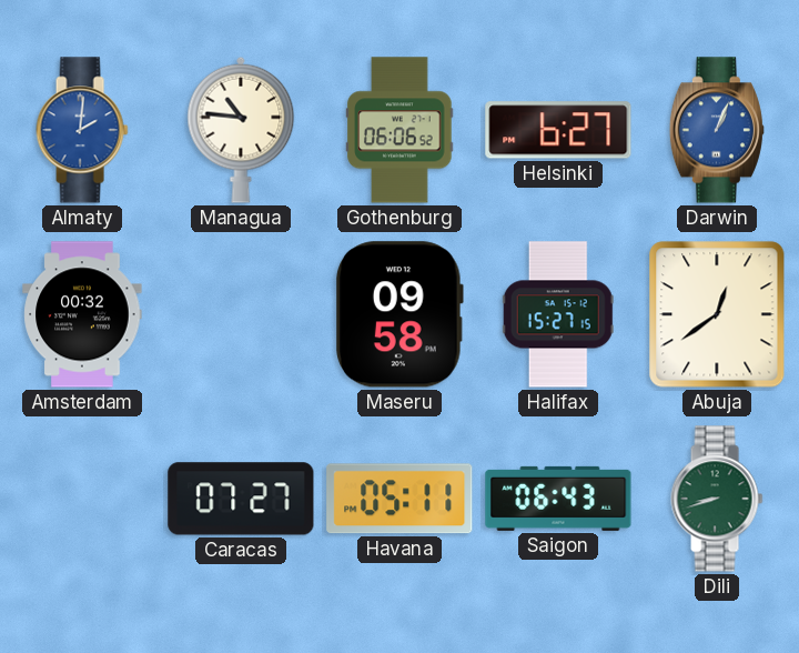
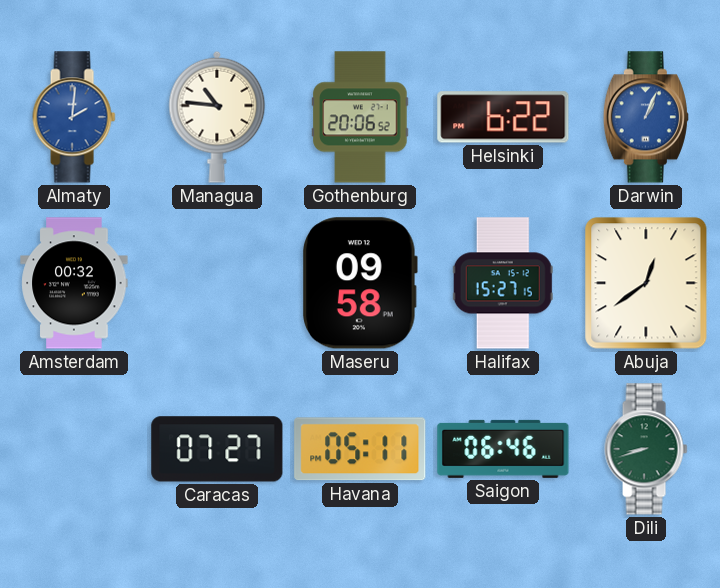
Gothenburg: 06:06 -> 20:06
Helsinki: 6:27 -> 6:22
Saigon: 06:43 -> 06:46
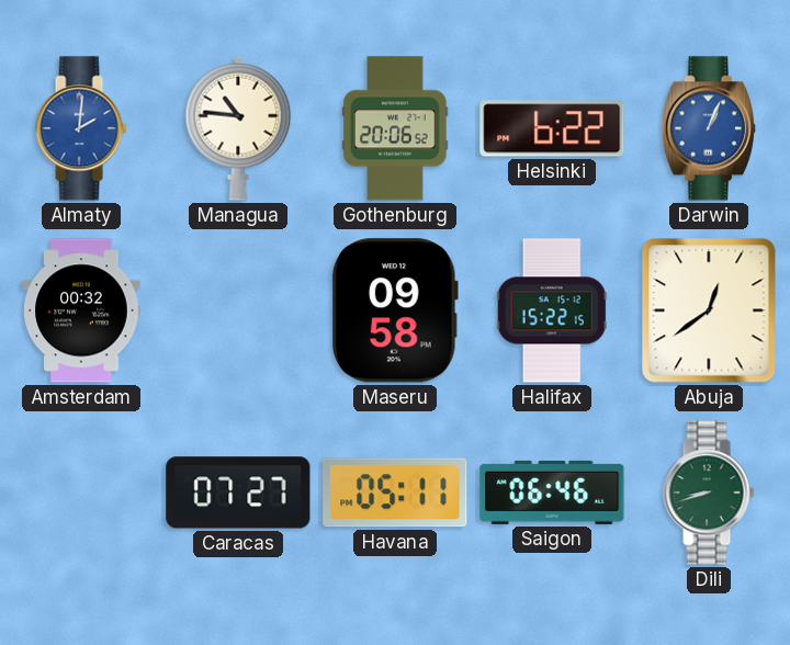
Halifax: 15:27 -> 15:22
